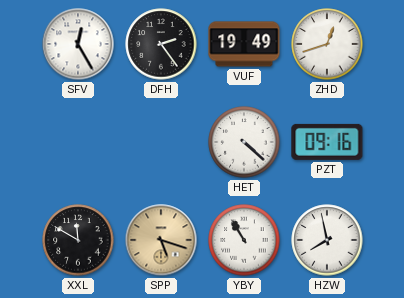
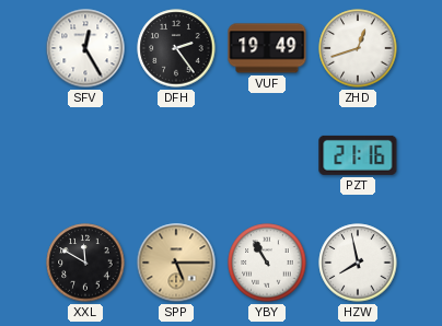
HET: 4:22 -> none
PZT: 09:16 -> 21:16
SPP: 5:18 -> 5:15
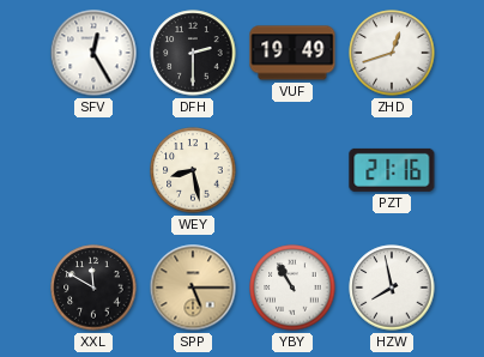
DFH: 2:24 -> 2:30
WEY: none -> 8:28
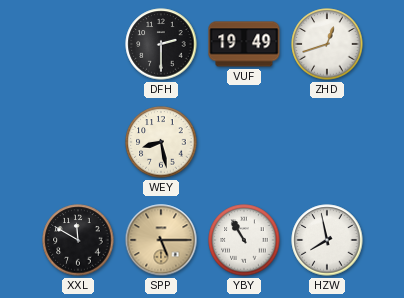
SFV: 12:25 -> none
PZT: 21:16 -> none
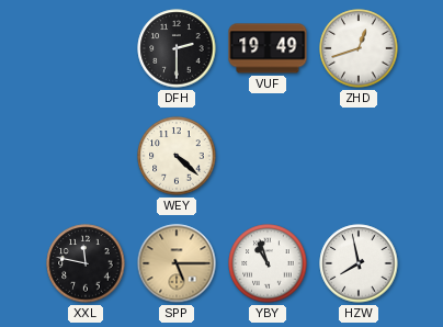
WEY: 8:28 -> 4:22
XXL: 11:50 -> 11:47
YBY: 10:55 -> 10:57
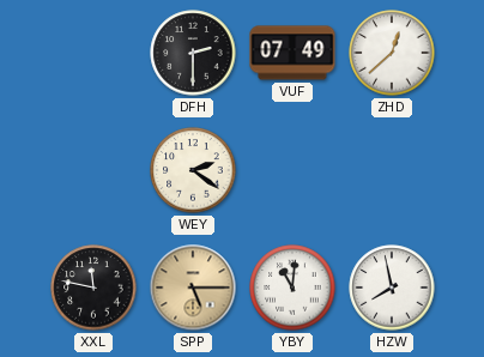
VUF: 19:49 -> 07:49
ZHD: 12:42 -> 12:38
WEY: 4:22 -> 2:21
YBY: 10:57 -> 11:01
